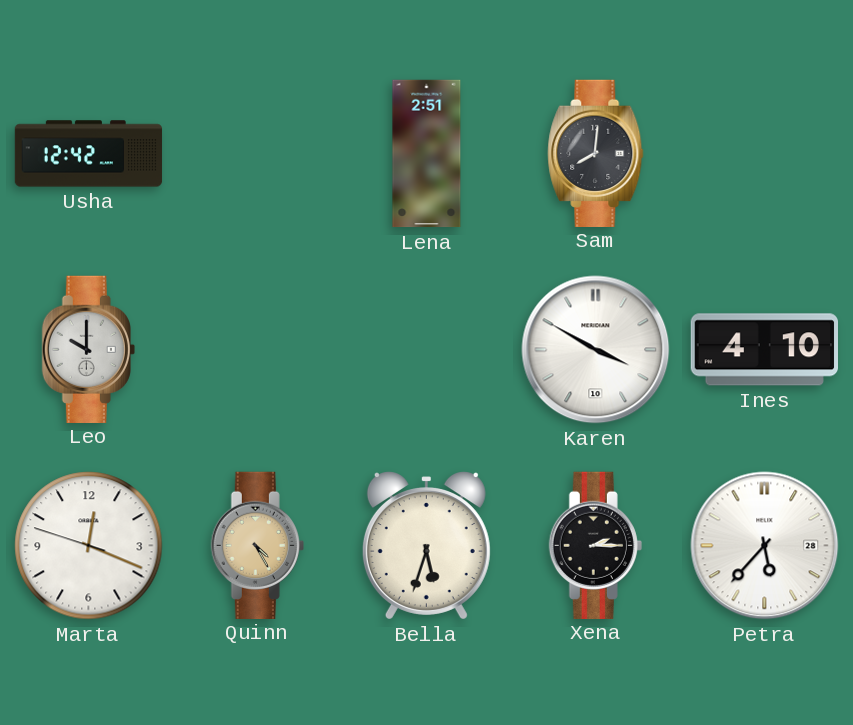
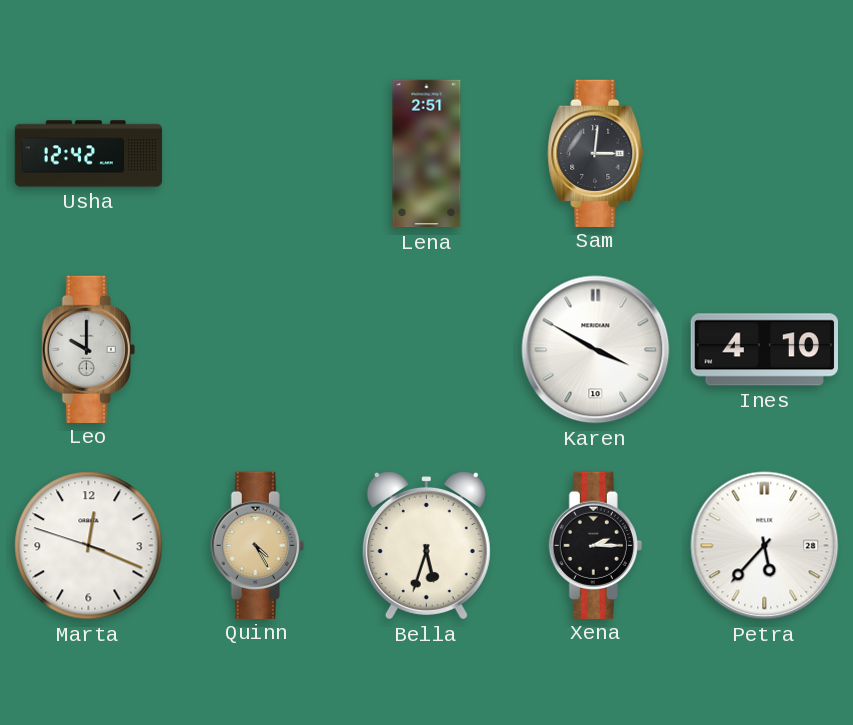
Sam: 8:01 -> 3:01
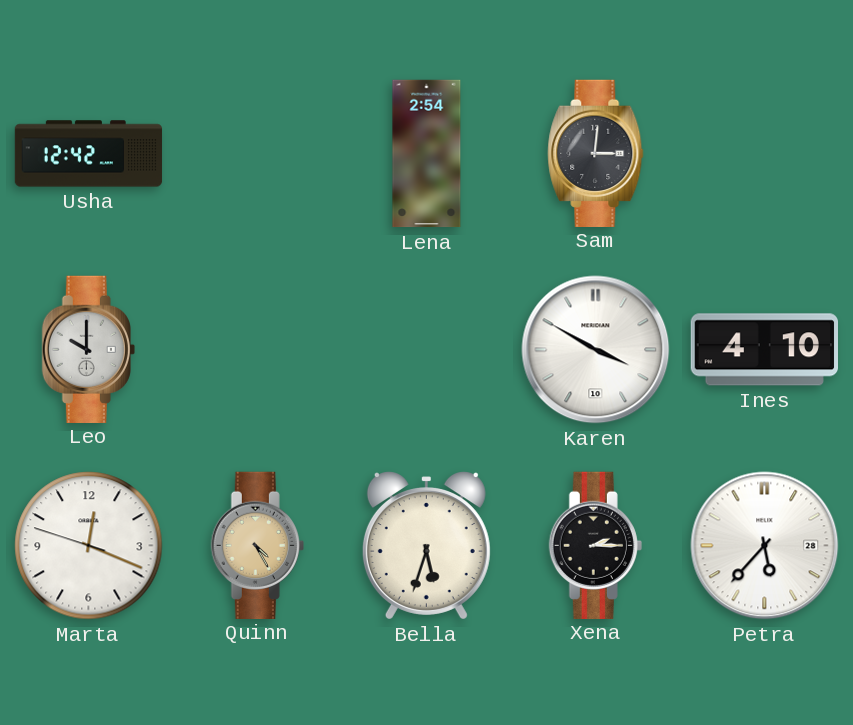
Lena: 2:51 -> 2:54
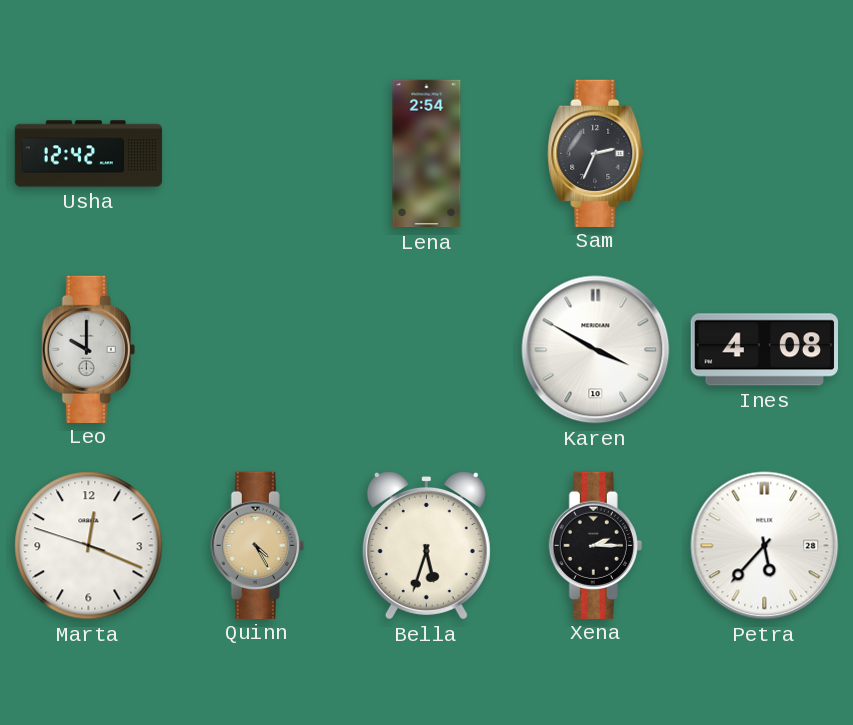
Sam: 3:01 -> 2:34
Ines: 4:10 -> 4:08
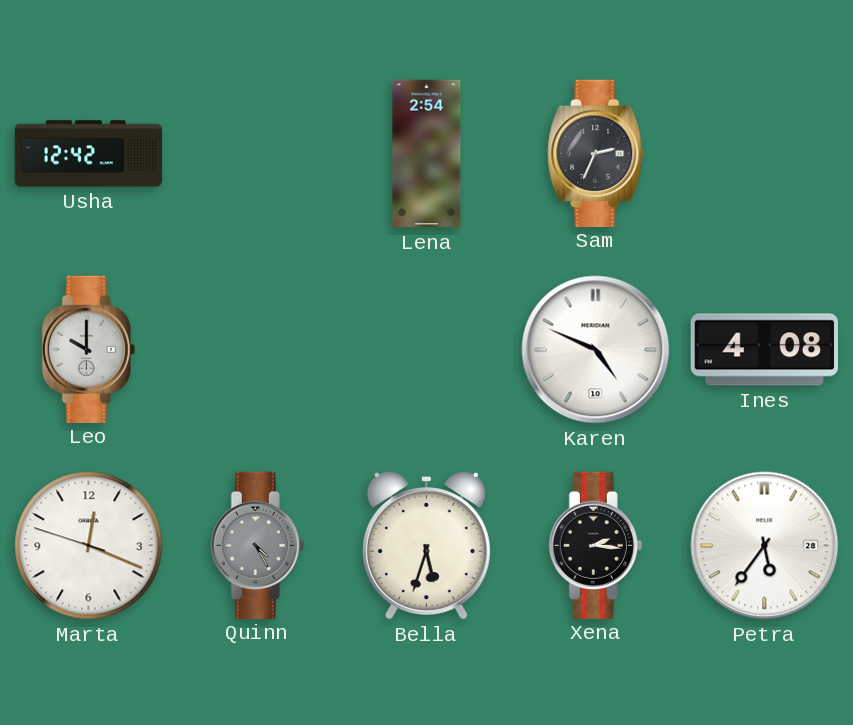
Karen: 3:50 -> 4:49
Quinn dial: champagne -> grey
Xena: 2:15 -> 2:16
Petra: 5:37 -> 5:36
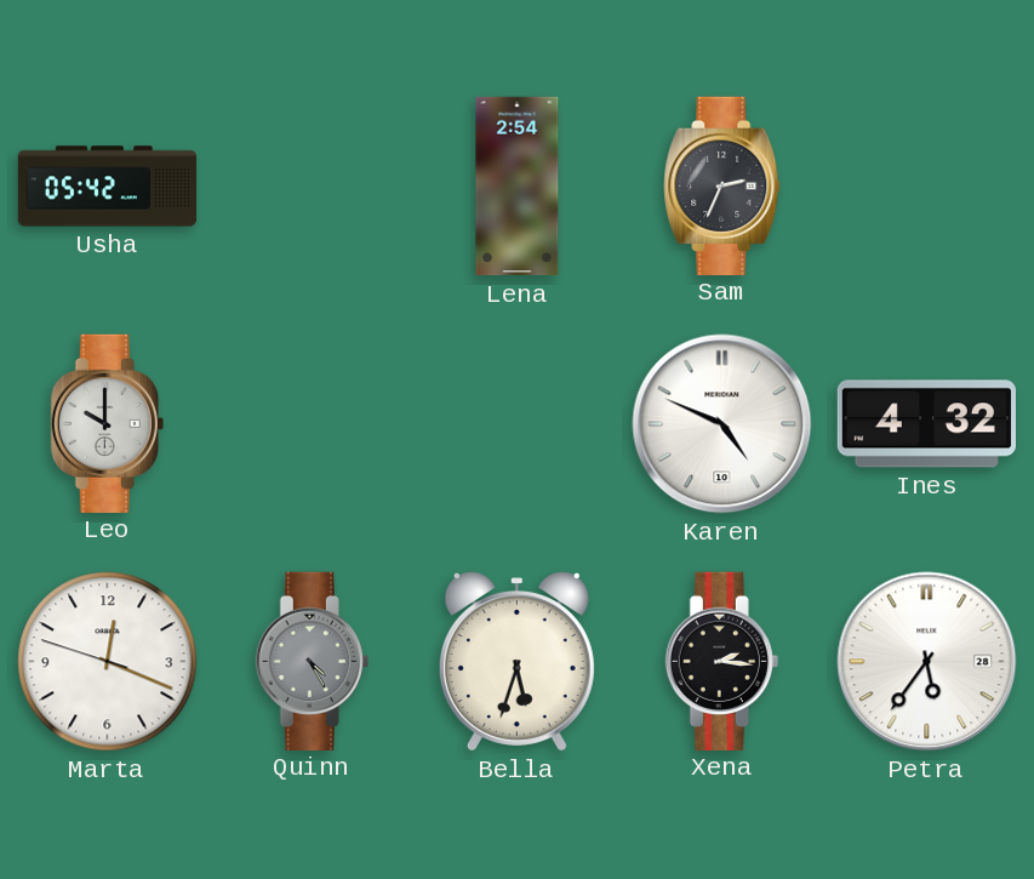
Usha: 12:42 -> 05:42
Ines: 4:08 -> 4:32
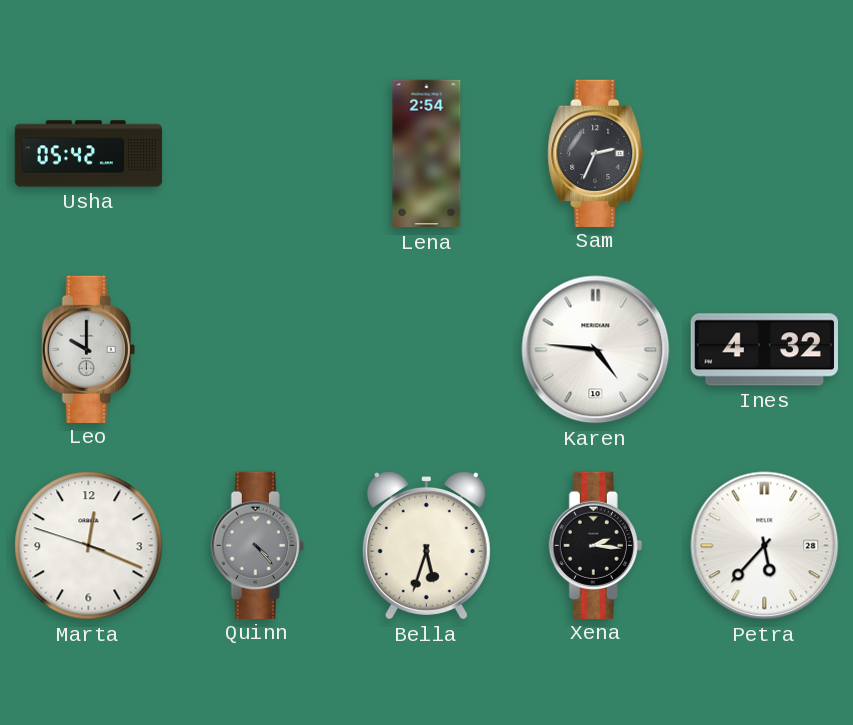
Karen: 4:49 -> 4:46
Quinn: 4:25 -> 4:23
Petra: 5:36 -> 5:37
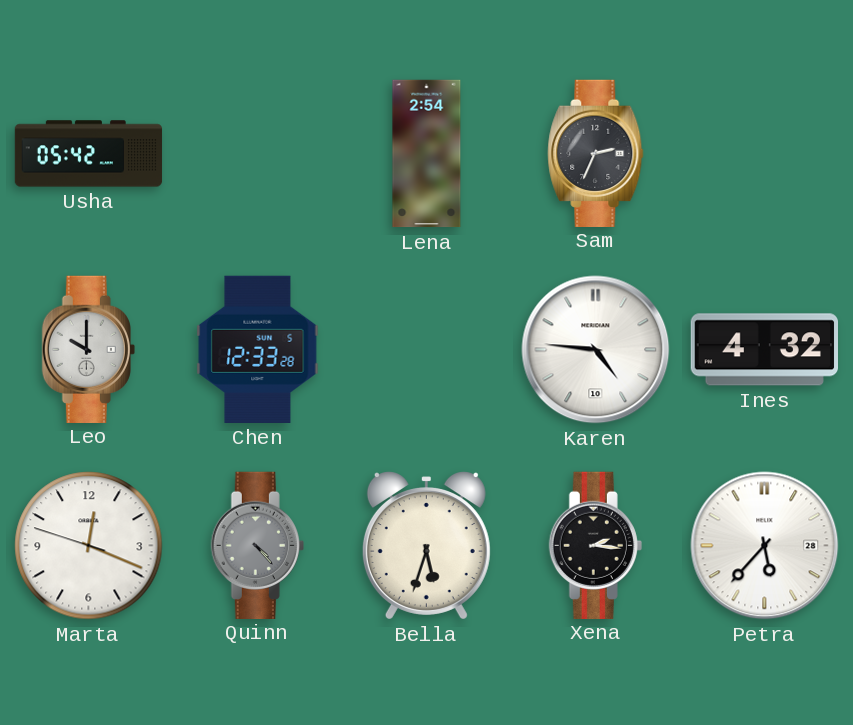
Chen: none -> 12:33
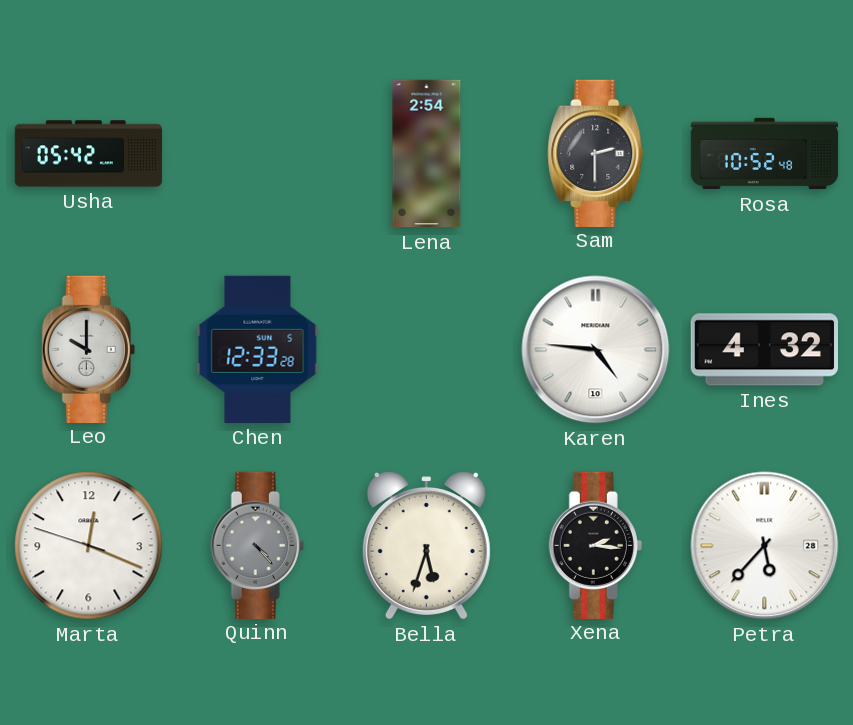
Sam: 2:34 -> 2:30
Rosa: none -> 10:52
